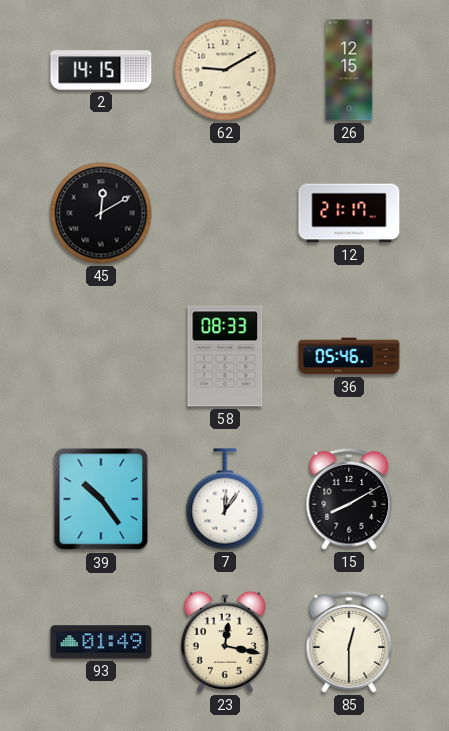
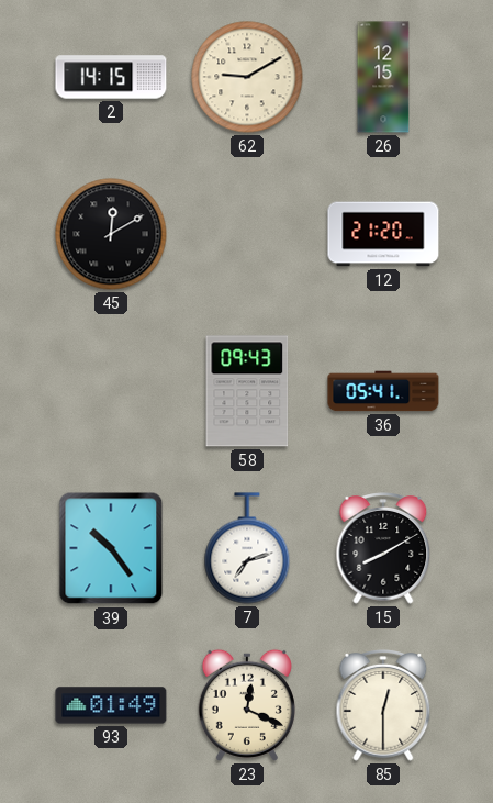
12: 21:17 -> 21:20
58: 08:33 -> 09:43
36: 05:46 -> 05:41
7: 12:06 -> 7:12
23: 12:17 -> 12:19
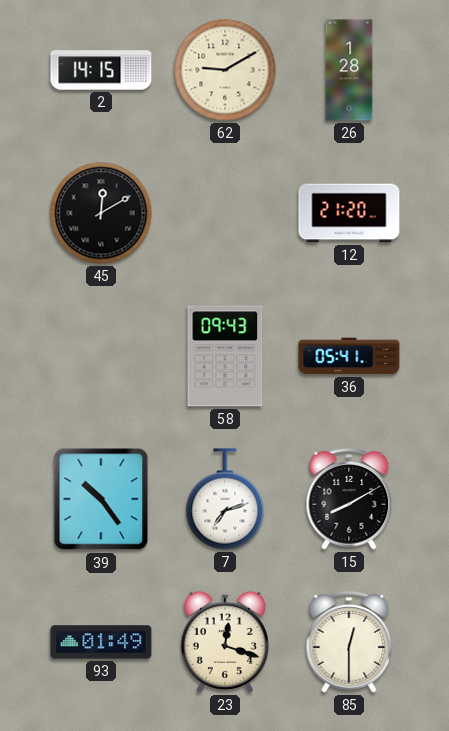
26: 12:15 -> 1:28
23: 12:19 -> 12:18
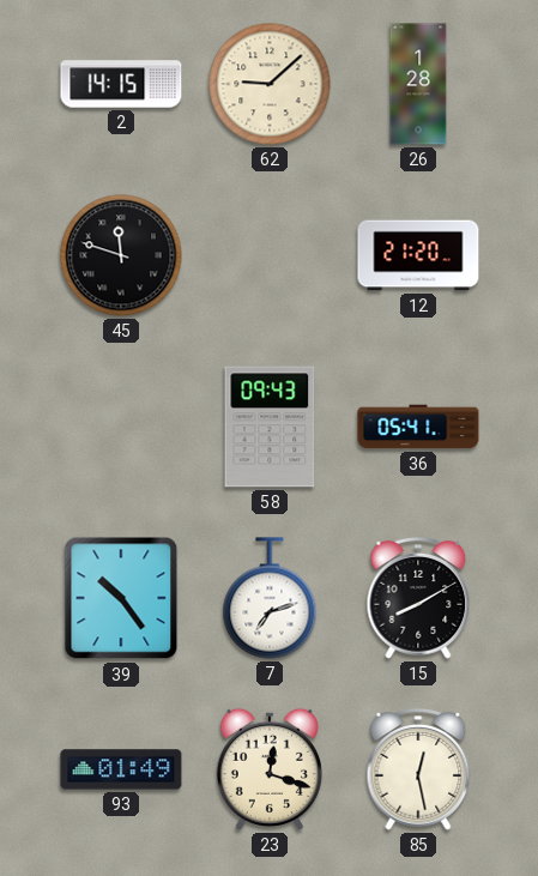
62: 9:10 -> 9:08
45: 12:10 -> 11:48
85: 12:30 -> 12:28
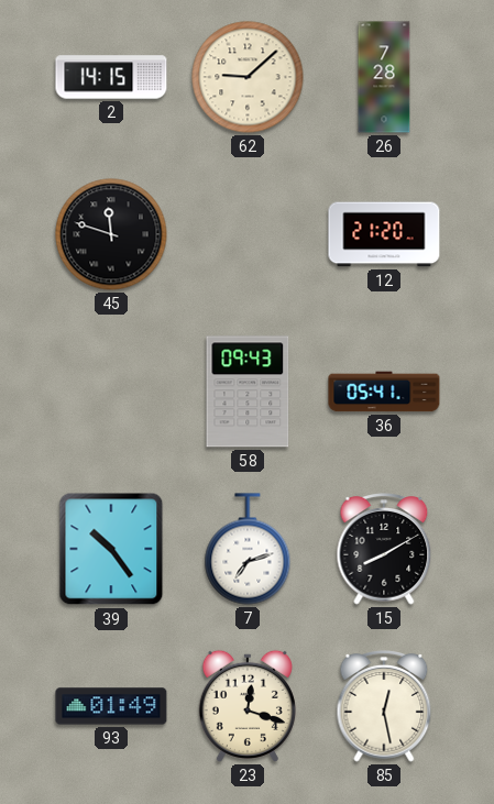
26: 1:28 -> 7:28
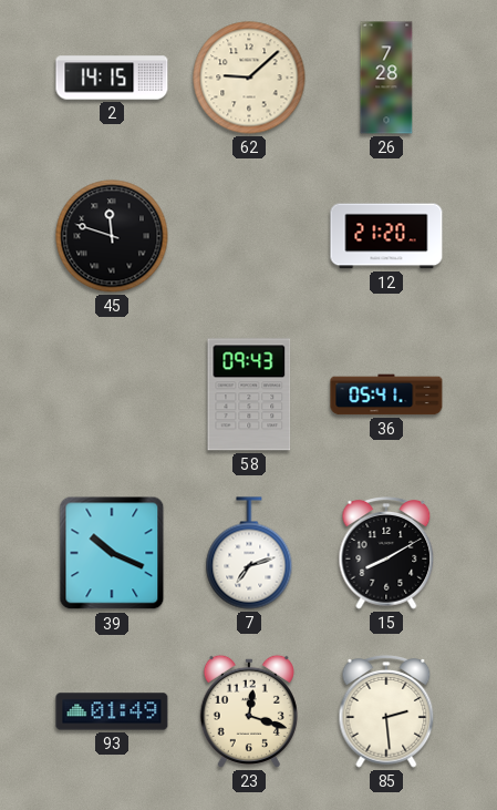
39: 10:24 -> 10:19
85: 12:28 -> 2:29
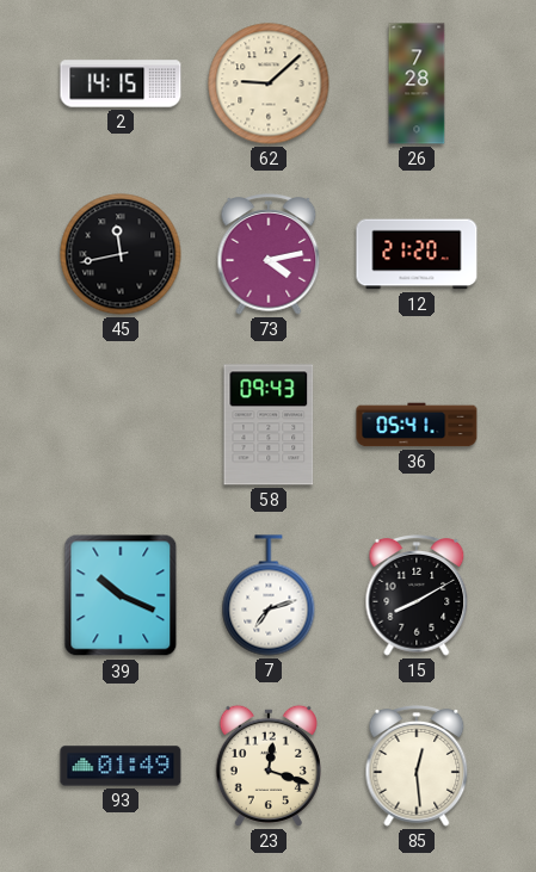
45: 11:48 -> 11:43
73: none -> 4:13
85: 2:29 -> 12:29
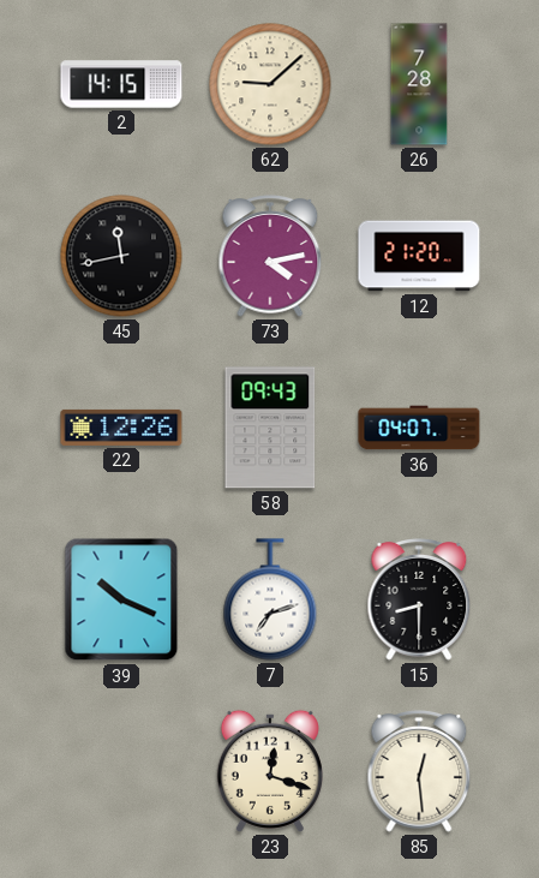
22: none -> 12:26
36: 05:41 -> 04:07
15: 8:10 -> 8:30
93: 01:49 -> none
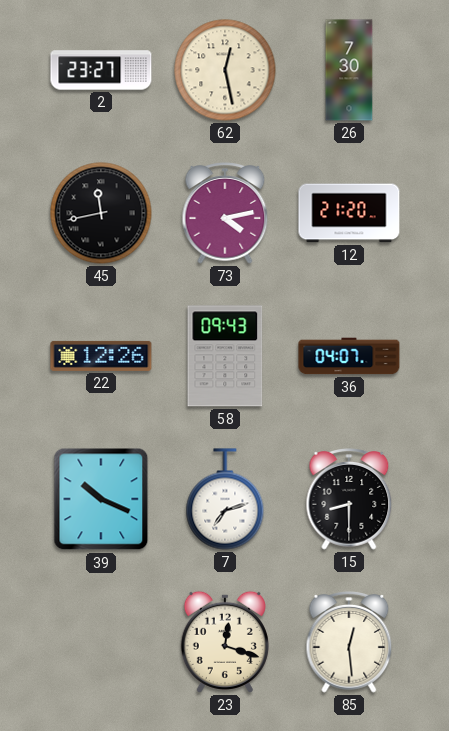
2: 14:15 -> 23:27
62: 9:08 -> 12:28
26: 7:28 -> 7:30
